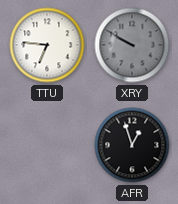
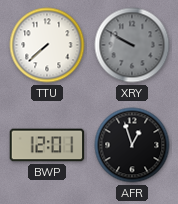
TTU: 6:46 -> 7:38
BWP: none -> 12:01
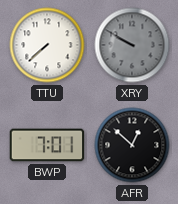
BWP: 12:01 -> 7:01
AFR: 12:57 -> 12:52
